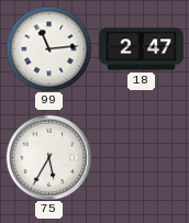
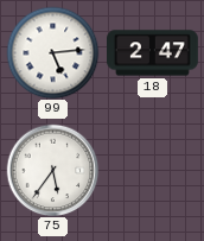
99: 11:14 -> 5:14
75: 5:35 -> 5:36
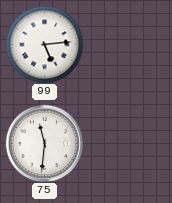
18: 2:47 -> none
75: 5:36 -> 11:31
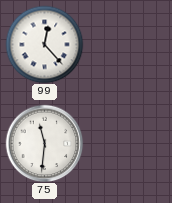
99: 5:14 -> 12:23
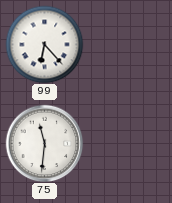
99: 12:23 -> 6:23
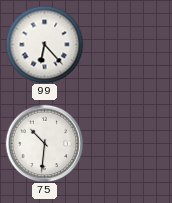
75: 11:31 -> 10:31
